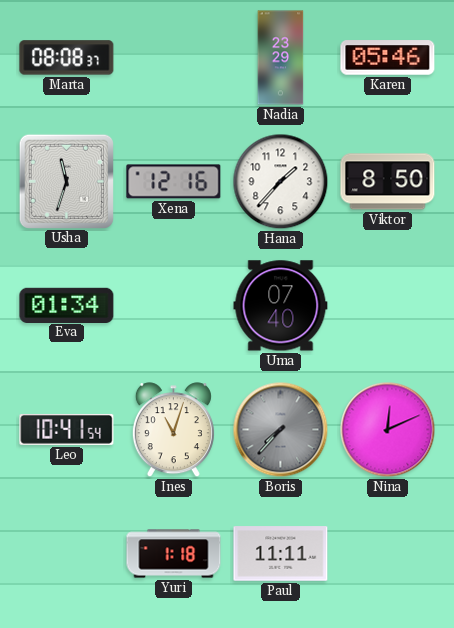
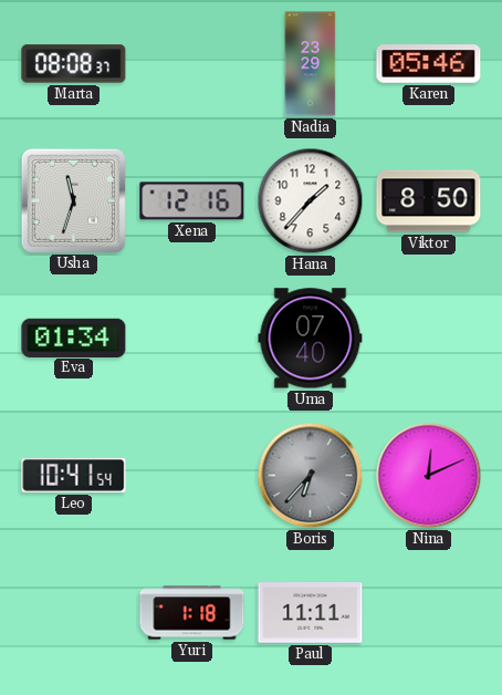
Ines: 11:03 -> none
Boris: 7:37 -> 6:37
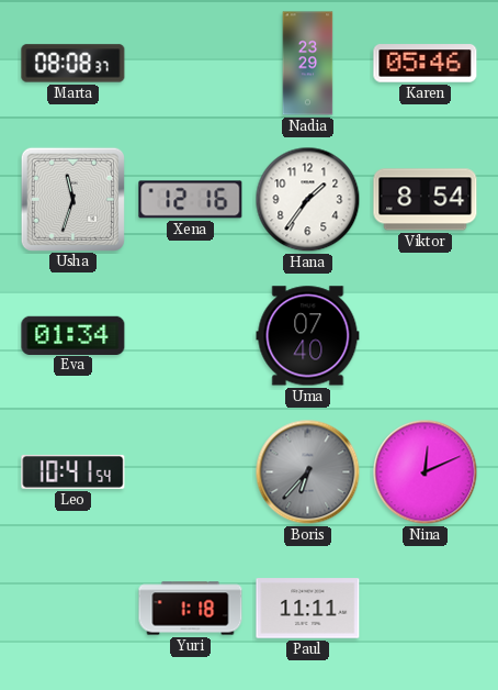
Hana: 1:37 -> 1:36
Viktor: 8:50 -> 8:54
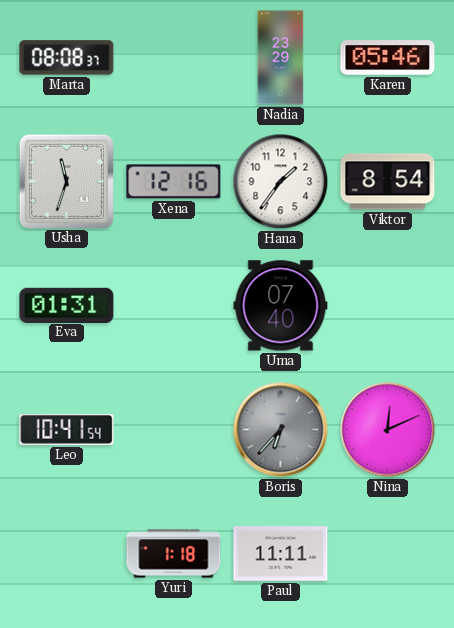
Eva: 01:34 -> 01:31
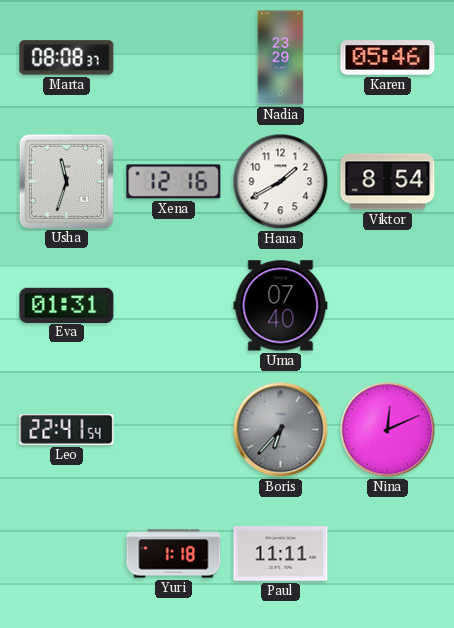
Hana: 1:36 -> 1:40
Leo: 10:41 -> 22:41
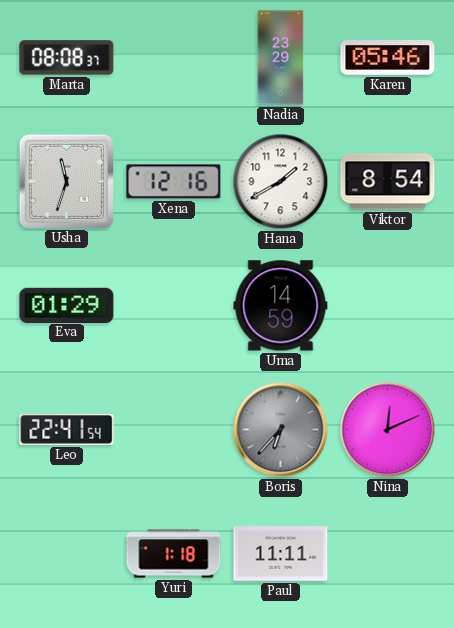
Eva: 01:31 -> 01:29
Uma: 07:40 -> 14:59
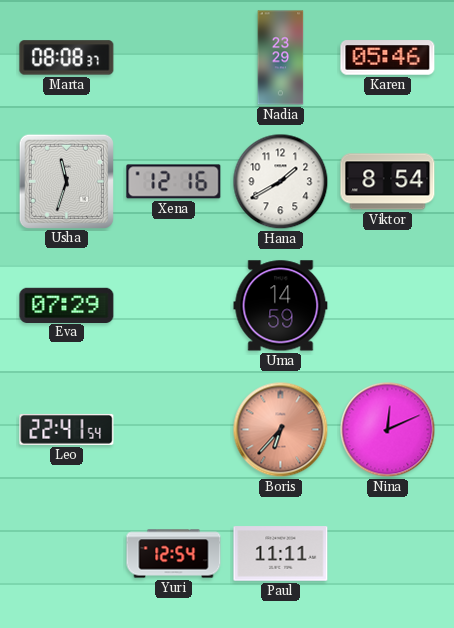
Eva: 01:29 -> 07:29
Boris dial: grey -> salmon
Yuri: 1:18 -> 12:54
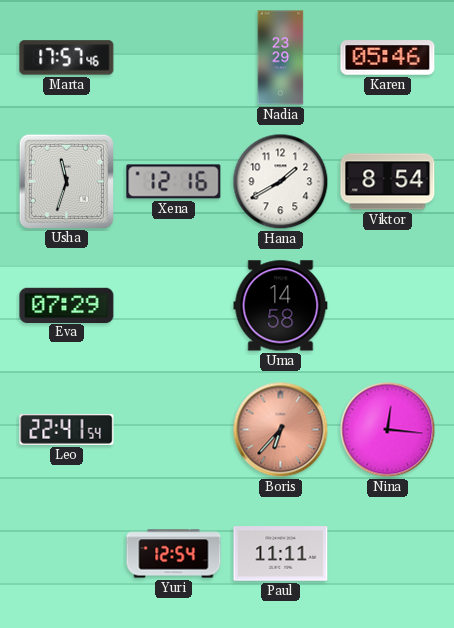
Marta: 08:08 -> 17:57
Uma: 14:59 -> 14:58
Nina: 12:11 -> 12:16
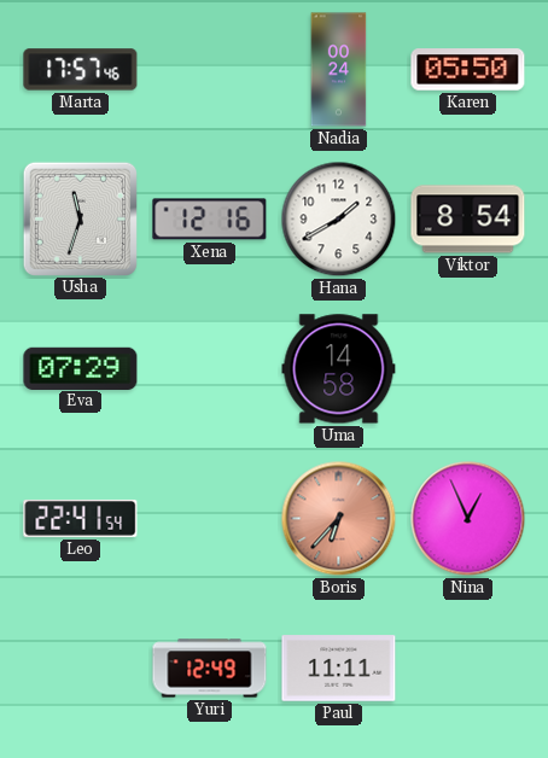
Nadia: 23:29 -> 00:24
Karen: 05:46 -> 05:50
Nina: 12:16 -> 12:56
Yuri: 12:54 -> 12:49
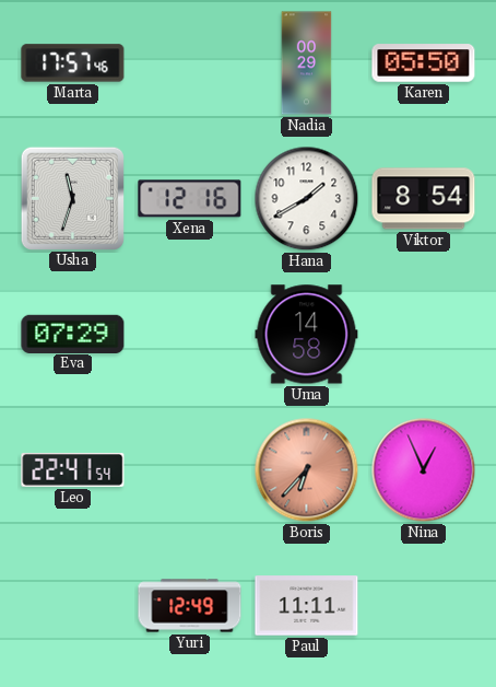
Nadia: 00:24 -> 00:29
